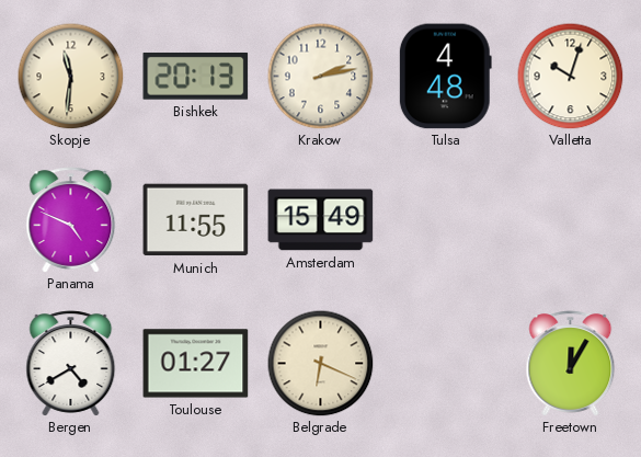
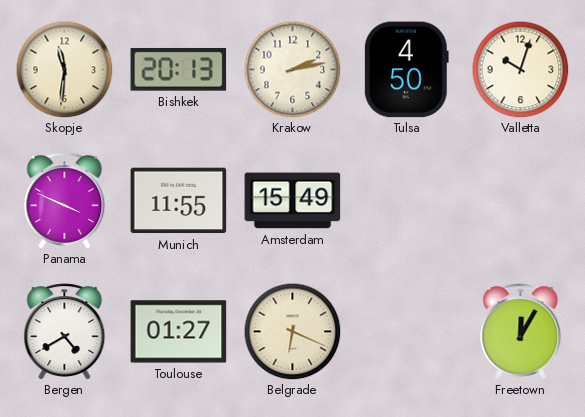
Tulsa: 4:48 -> 4:50
Panama: 4:49 -> 3:49
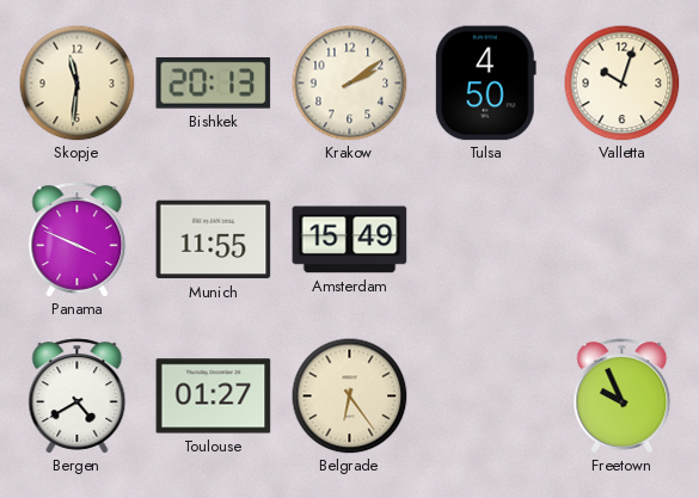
Krakow: 2:13 -> 2:09
Belgrade: 6:19 -> 6:24
Freetown: 12:05 -> 9:56
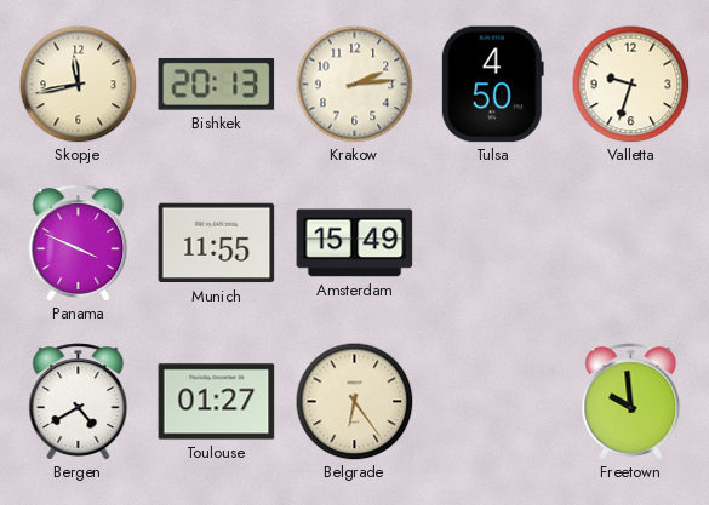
Skopje: 11:31 -> 11:43
Krakow: 2:09 -> 2:14
Valletta: 10:03 -> 9:33
Freetown: 9:56 -> 9:59
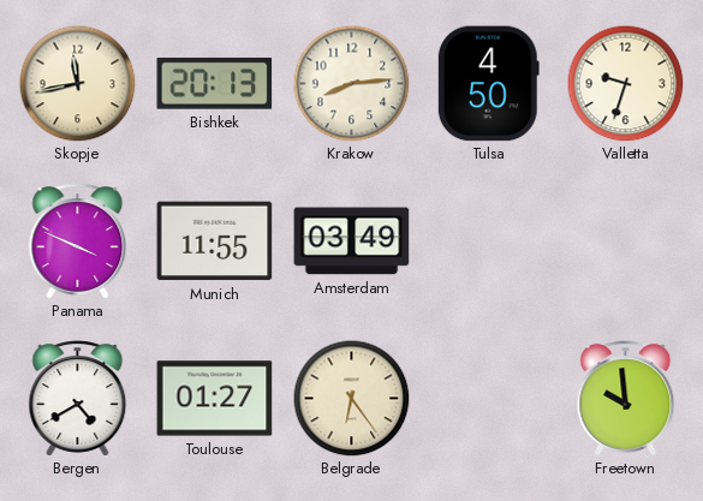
Krakow: 2:14 -> 8:14
Amsterdam: 15:49 -> 03:49
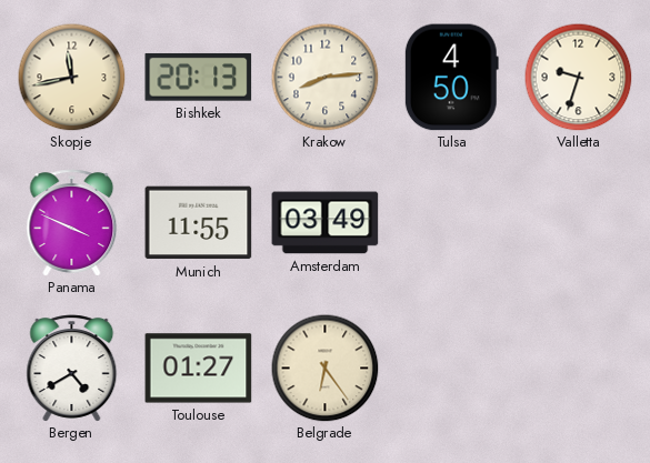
Freetown: 9:59 -> none
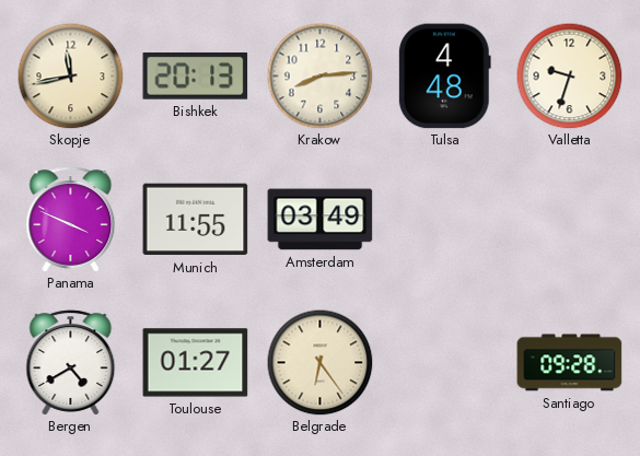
Tulsa: 4:50 -> 4:48
Santiago: none -> 09:28
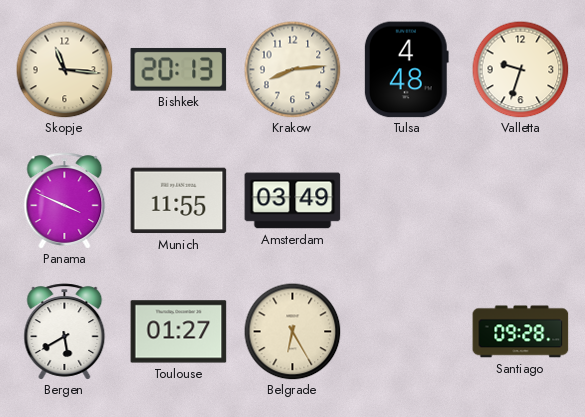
Skopje: 11:43 -> 11:16
Bergen: 4:40 -> 5:40
Belgrade: 6:24 -> 6:25
